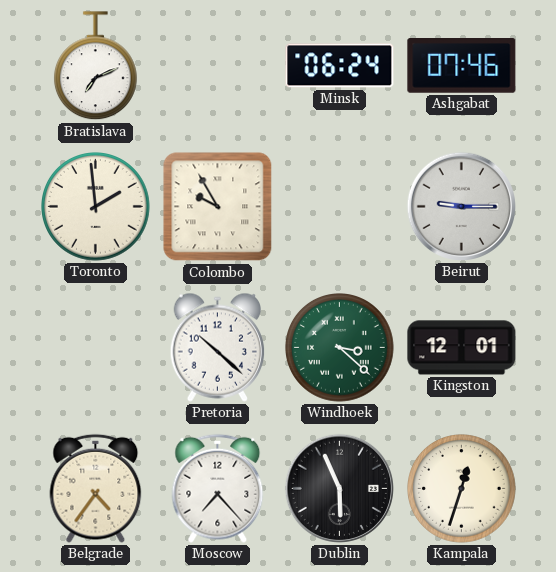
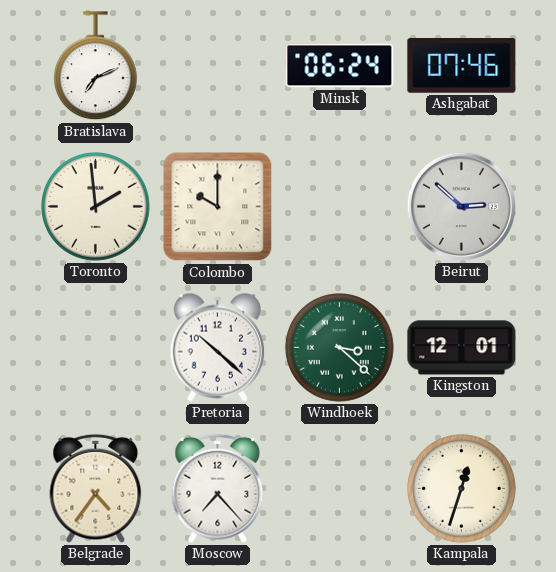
Colombo: 9:55 -> 10:00
Beirut: 9:15 -> 2:52
Dublin: 5:56 -> none
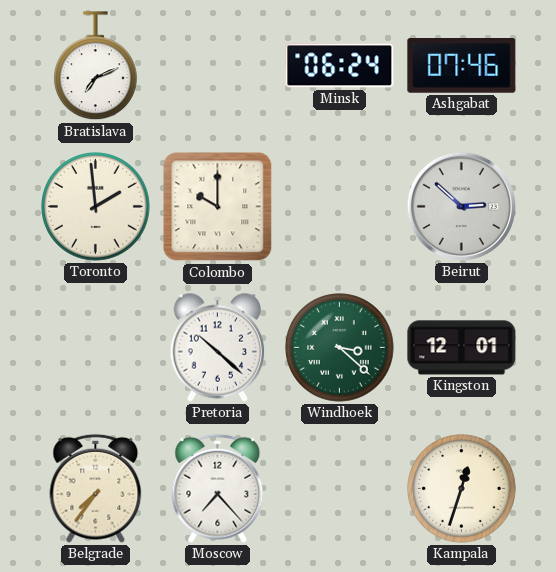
Belgrade: 4:36 -> 7:36
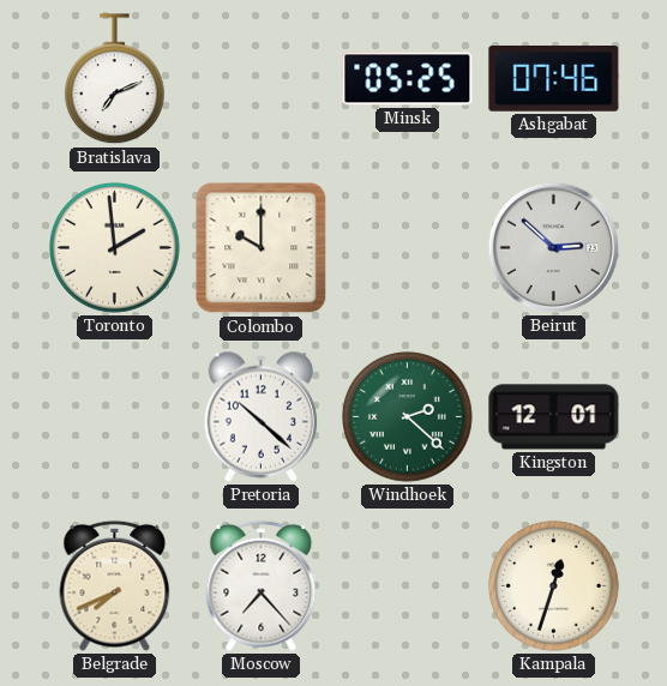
Minsk: 06:24 -> 05:25
Windhoek: 3:22 -> 2:22
Belgrade: 7:36 -> 7:41
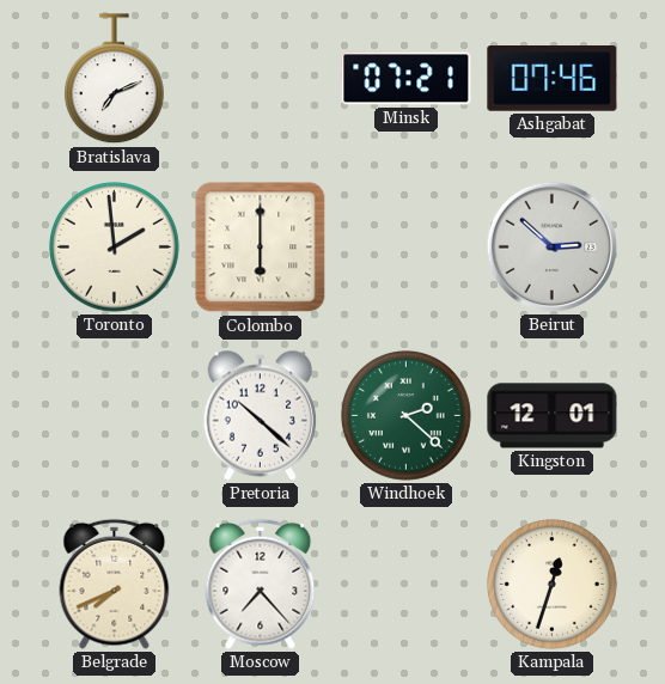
Minsk: 05:25 -> 07:21
Colombo: 10:00 -> 6:00
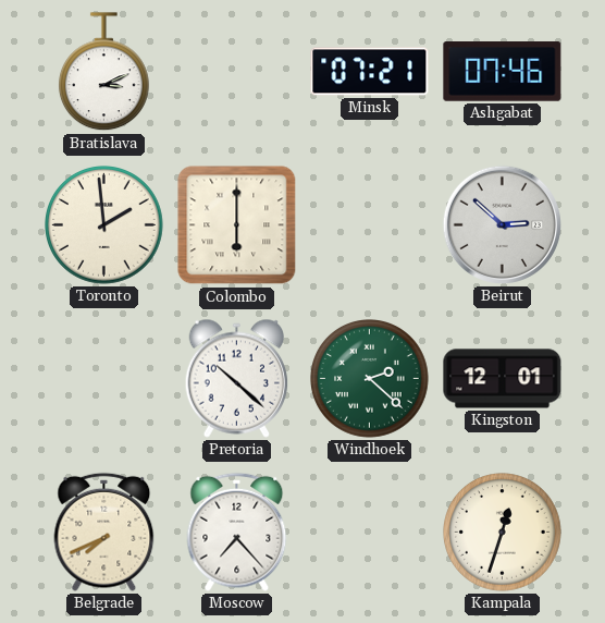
Bratislava: 7:11 -> 3:11
